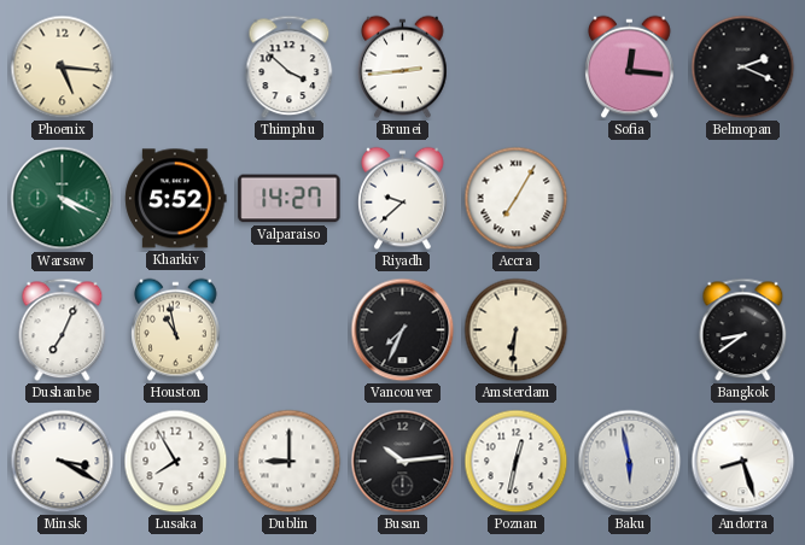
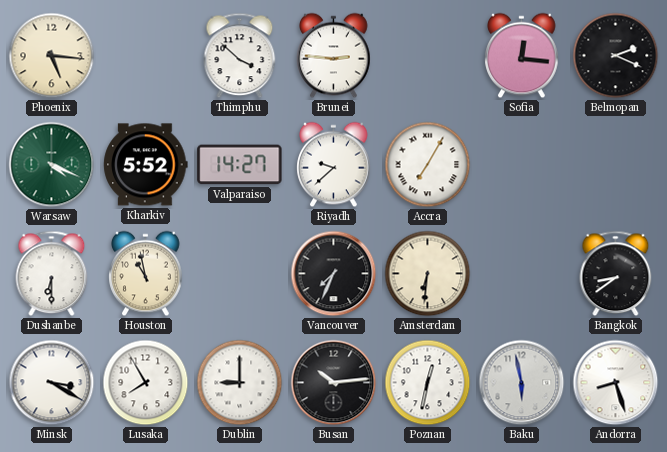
Brunei: 2:44 -> 2:46
Dushanbe: 7:04 -> 6:30
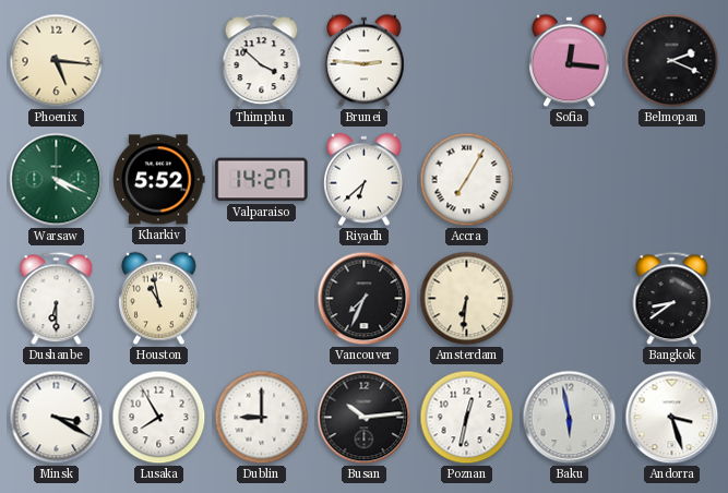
Riyadh: 9:38 -> 6:38
Andorra: 8:27 -> 3:27
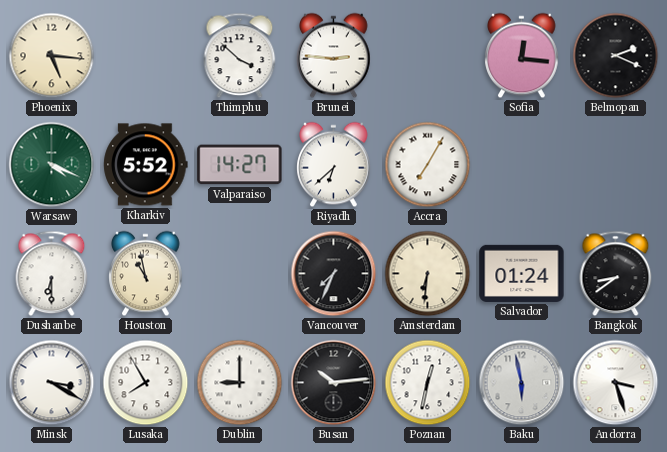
Salvador: none -> 01:24
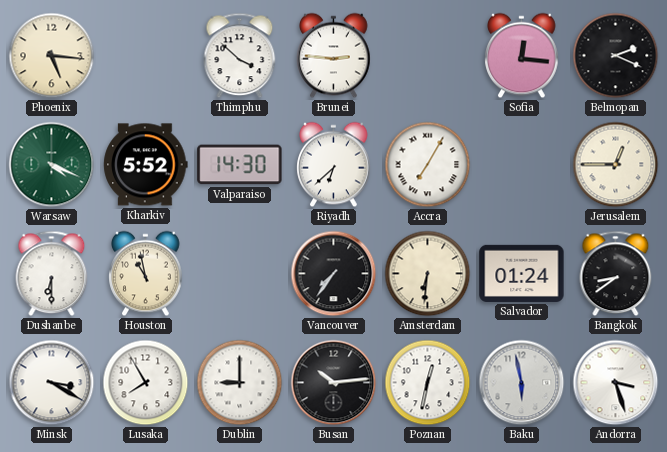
Valparaiso: 14:27 -> 14:30
Jerusalem: none -> 12:45
Vancouver: 7:34 -> 7:36
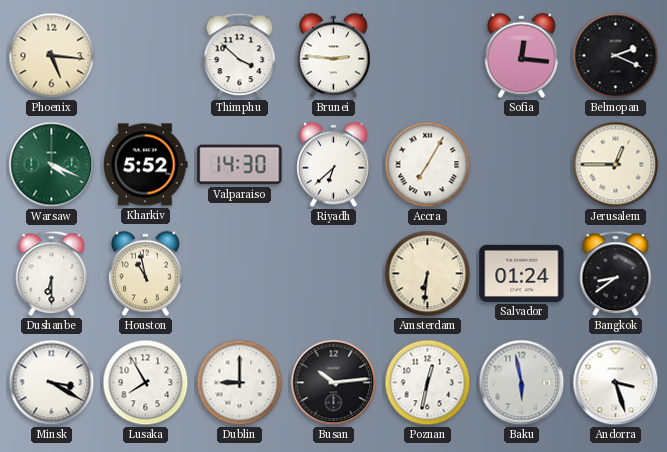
Vancouver: 7:36 -> none
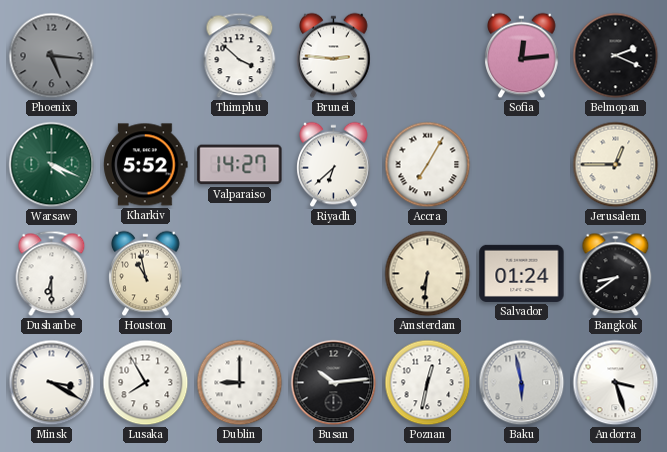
Phoenix dial: cream -> grey
Sofia: 12:16 -> 12:14
Valparaiso: 14:30 -> 14:27
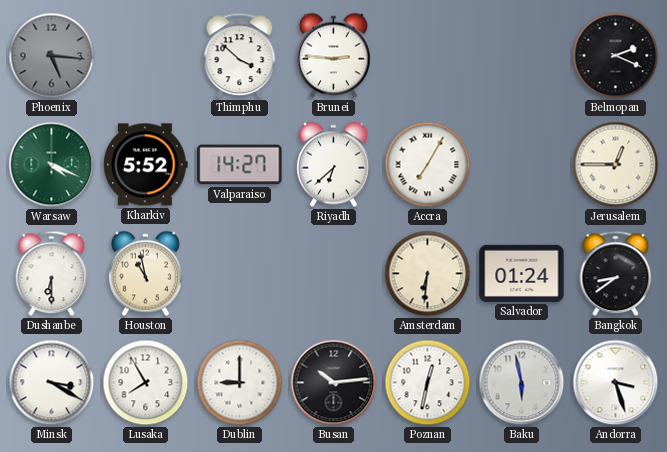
Sofia: 12:14 -> none
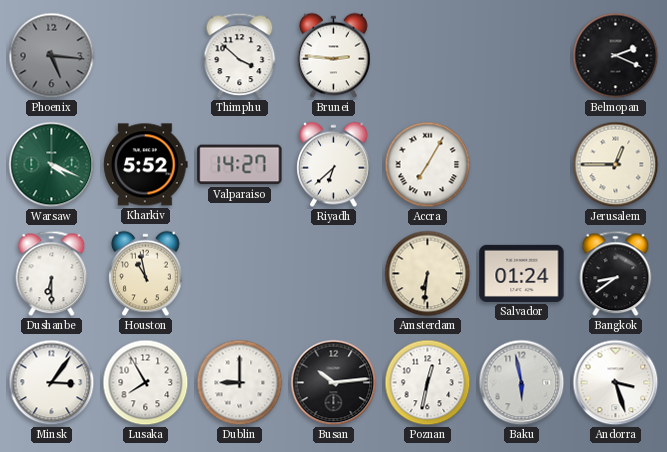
Minsk: 3:20 -> 3:06
